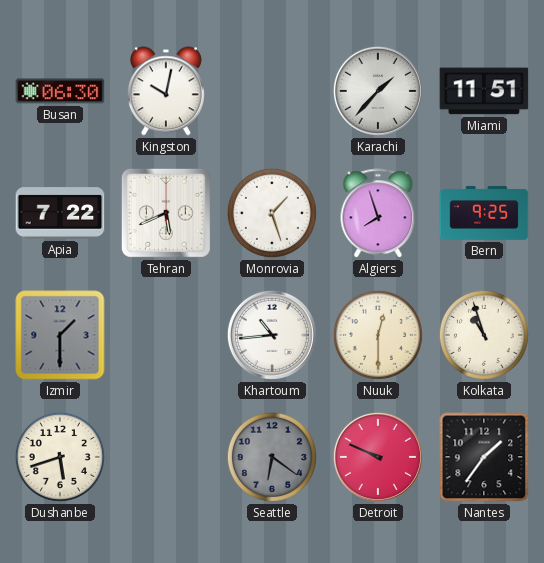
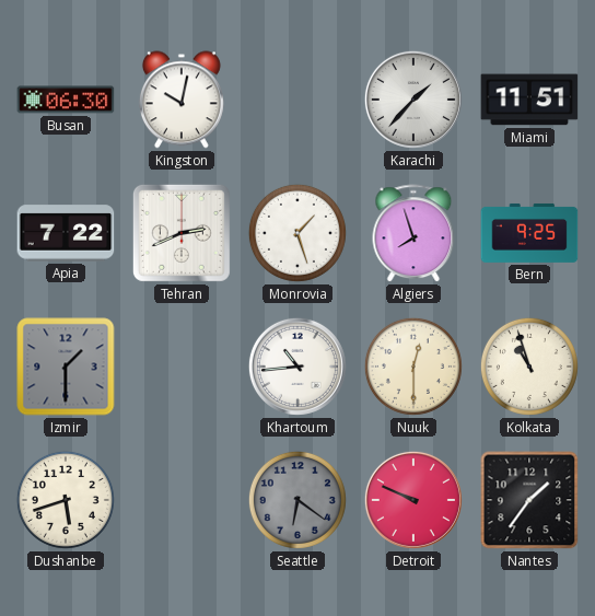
Tehran: 5:41 -> 2:41
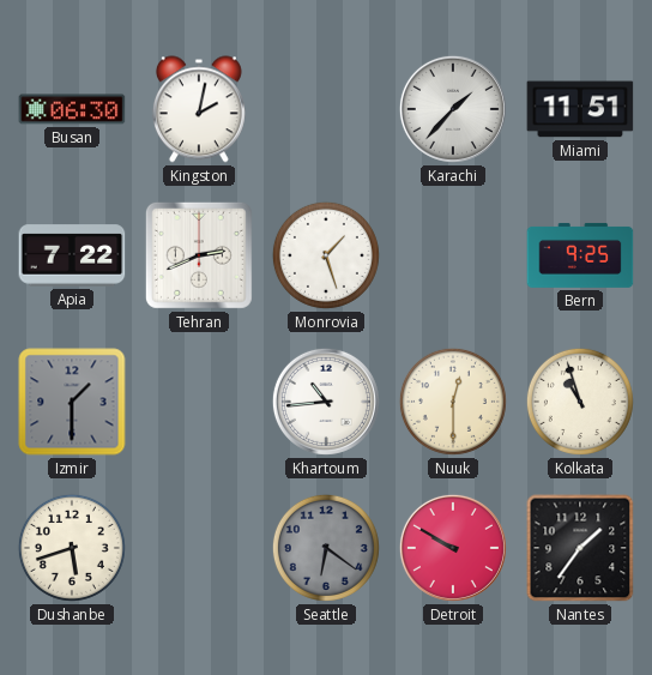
Kingston: 10:02 -> 2:02
Algiers: 7:57 -> none
Detroit: 9:49 -> 9:50
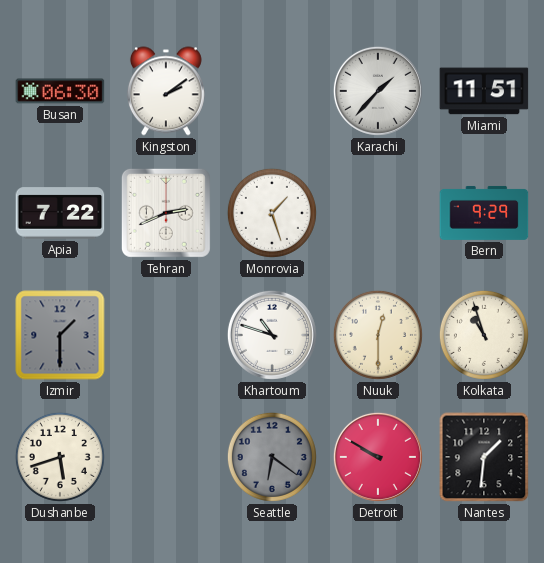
Kingston: 2:02 -> 2:09
Bern: 9:25 -> 9:29
Khartoum: 10:44 -> 10:48
Nantes: 1:36 -> 1:31
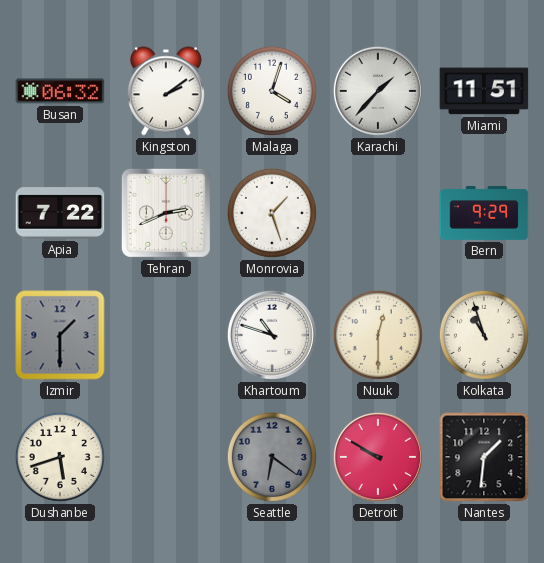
Busan: 06:30 -> 06:32
Malaga: none -> 4:03
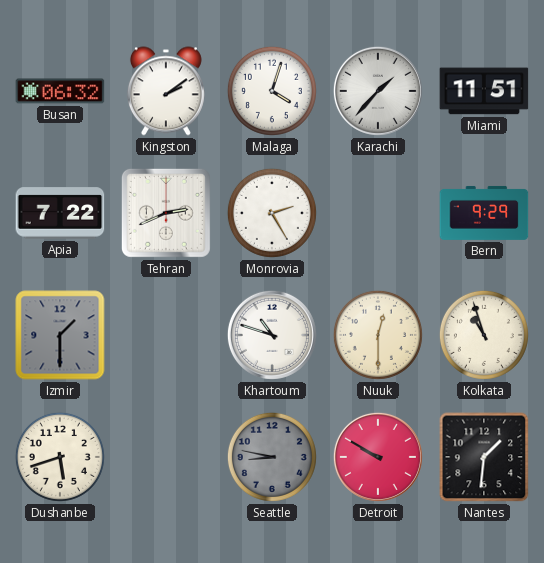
Monrovia: 1:27 -> 2:25
Seattle: 6:21 -> 8:47
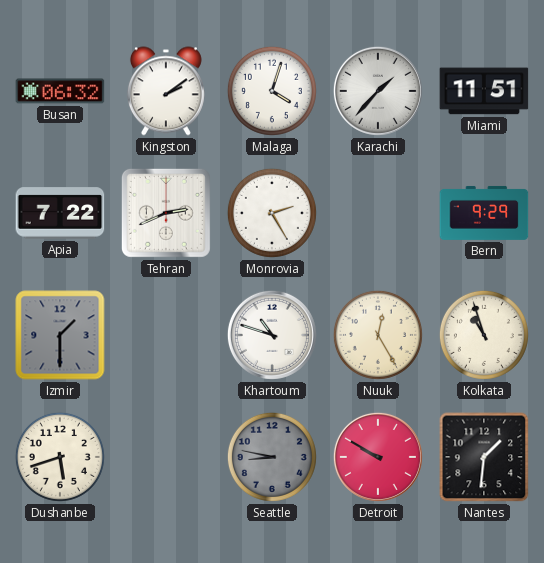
Nuuk: 12:30 -> 12:25
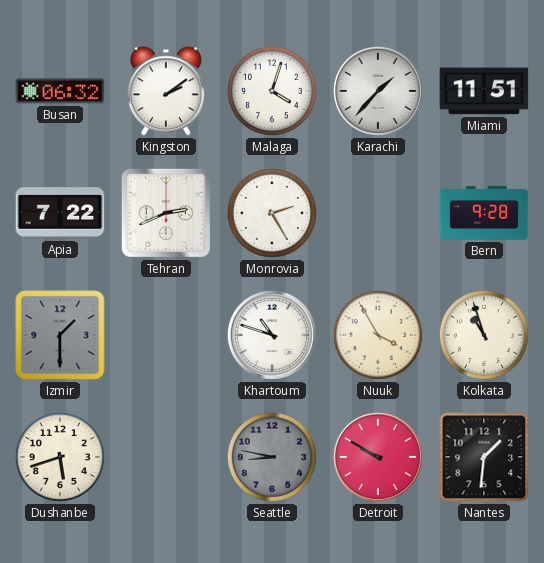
Bern: 9:29 -> 9:28
Nuuk: 12:25 -> 3:55
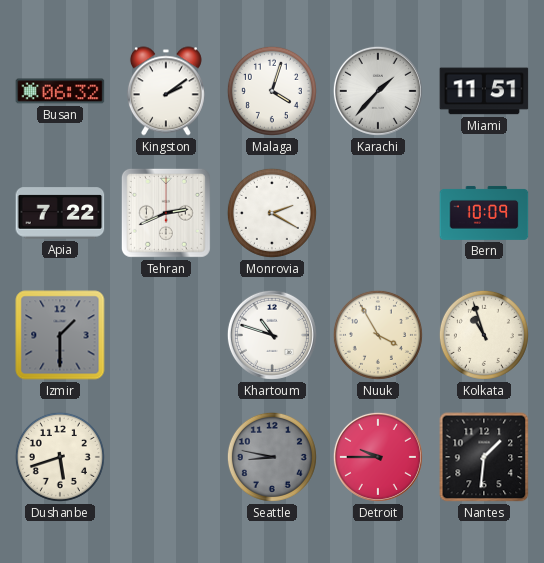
Monrovia: 2:25 -> 2:20
Bern: 9:28 -> 10:09
Detroit: 9:50 -> 9:45
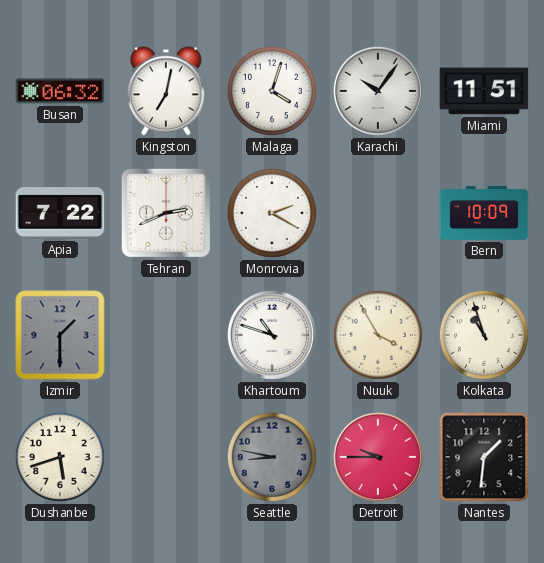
Kingston: 2:09 -> 7:02
Karachi: 1:37 -> 10:06
